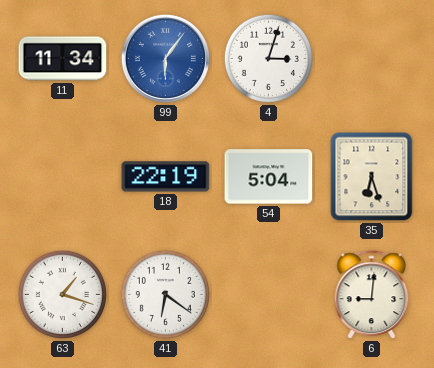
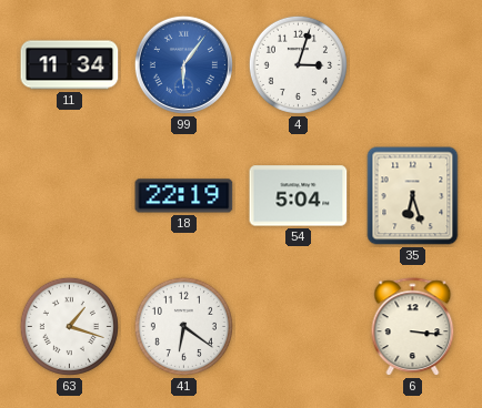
6: 9:01 -> 3:16
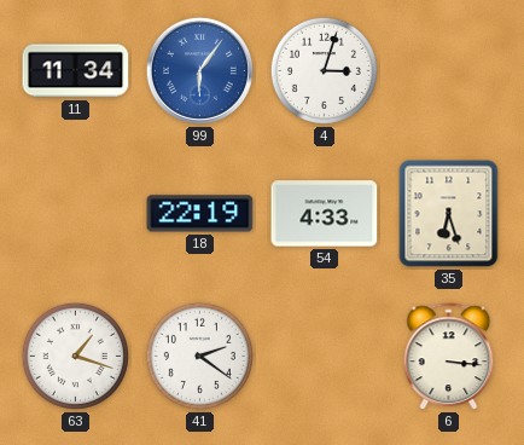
54: 5:04 -> 4:33
41: 6:21 -> 2:21
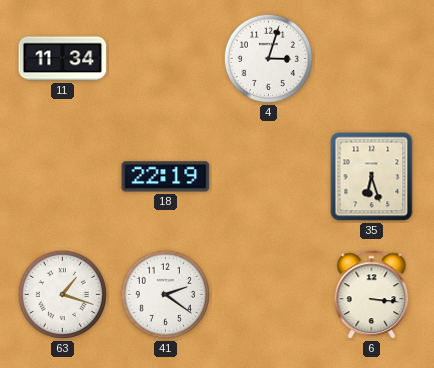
99: 6:06 -> none
54: 4:33 -> none
